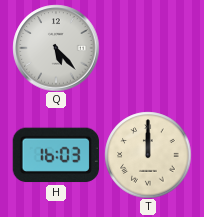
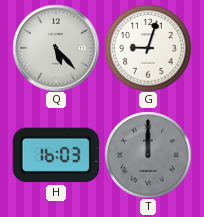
G: none -> 9:03
T dial: cream -> grey
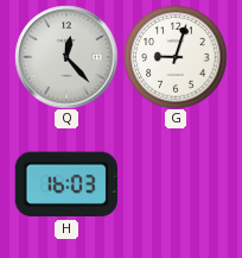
Q: 5:23 -> 12:23
T: 12:00 -> none
